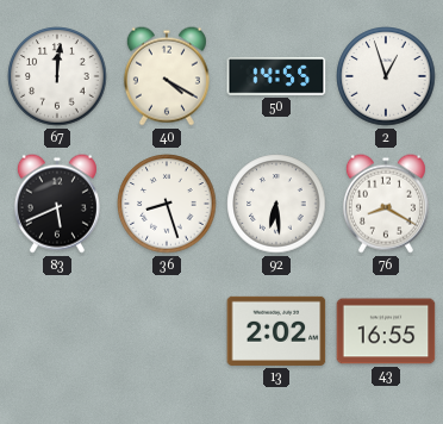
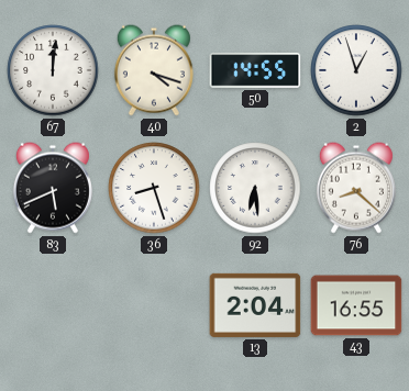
40: 4:20 -> 4:18
76: 8:20 -> 8:22
13: 2:02 -> 2:04
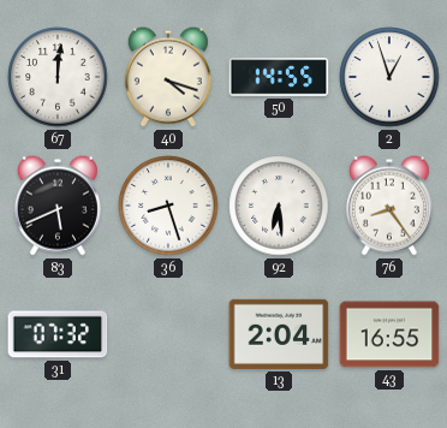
76: 8:22 -> 8:24
31: none -> 07:32
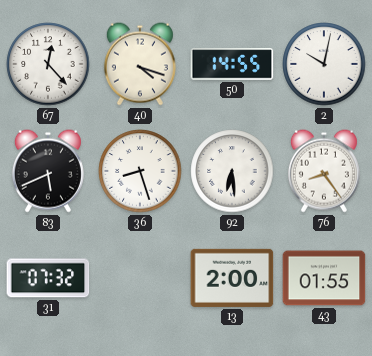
67: 12:01 -> 12:23
2: 12:57 -> 10:02
13: 2:04 -> 2:00
43: 16:55 -> 01:55
